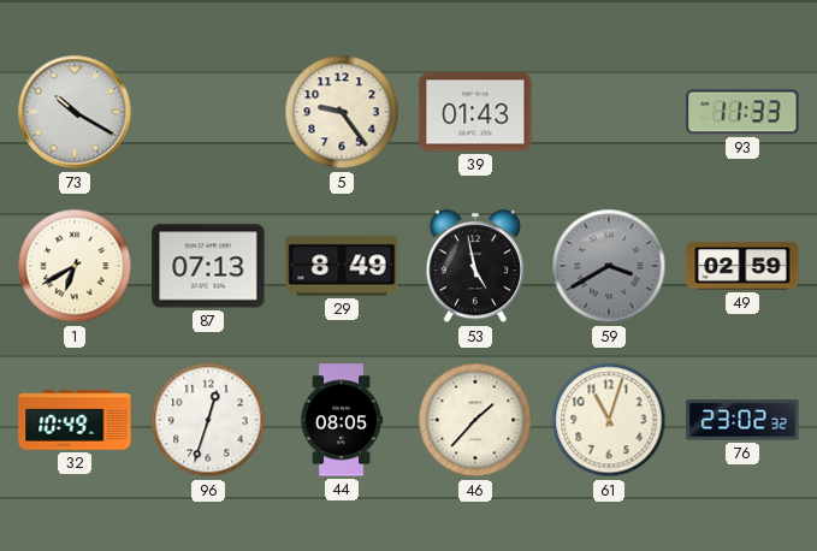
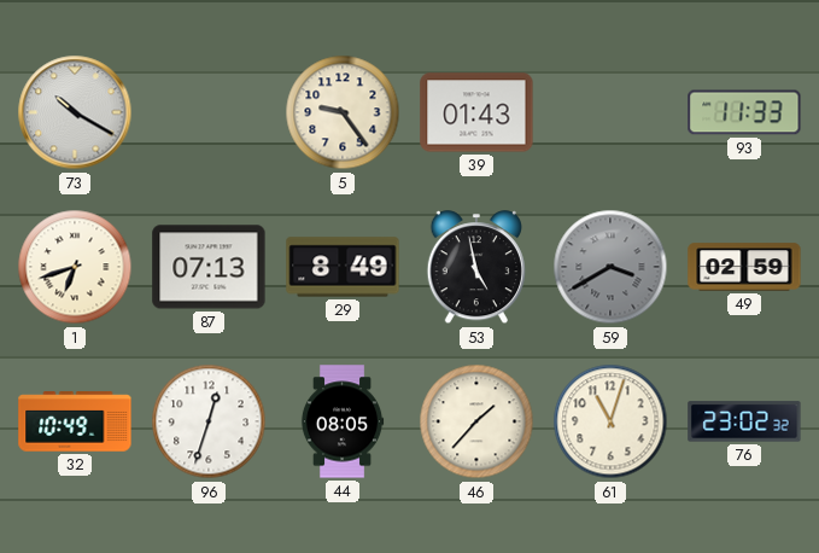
1: 6:40 -> 6:42
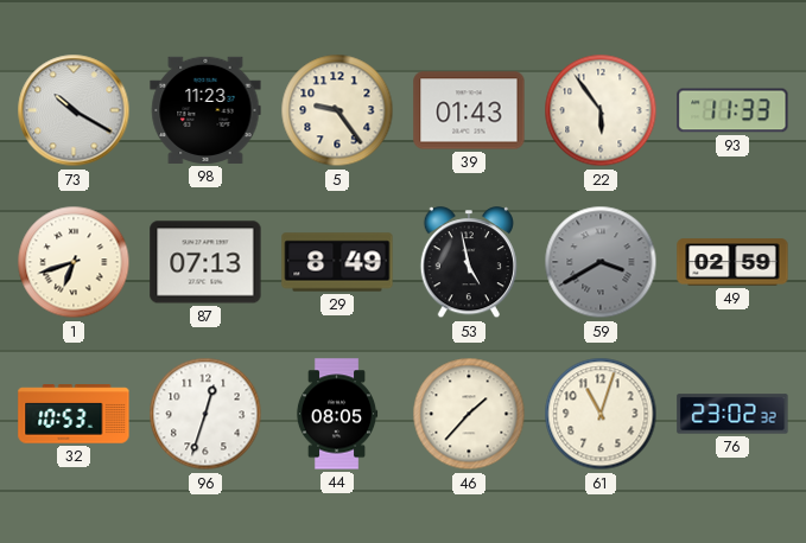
98: none -> 11:23
22: none -> 5:54
32: 10:49 -> 10:53
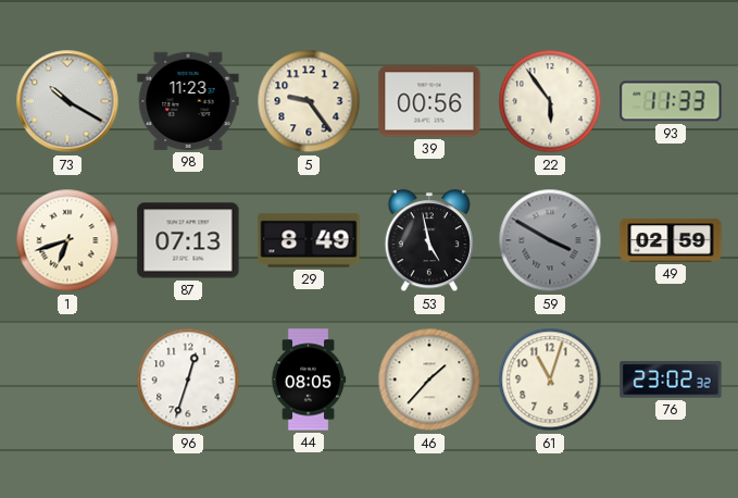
39: 01:43 -> 00:56
59: 3:40 -> 3:50
32: 10:53 -> none
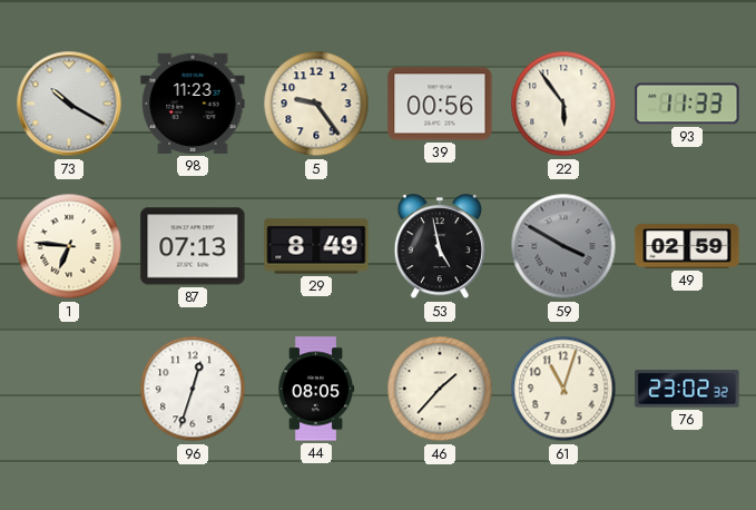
1: 6:42 -> 6:46
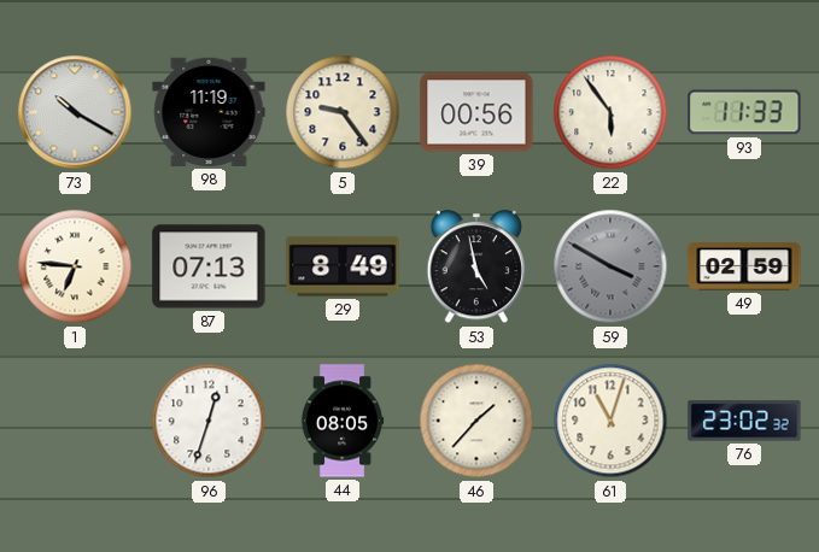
98: 11:23 -> 11:19
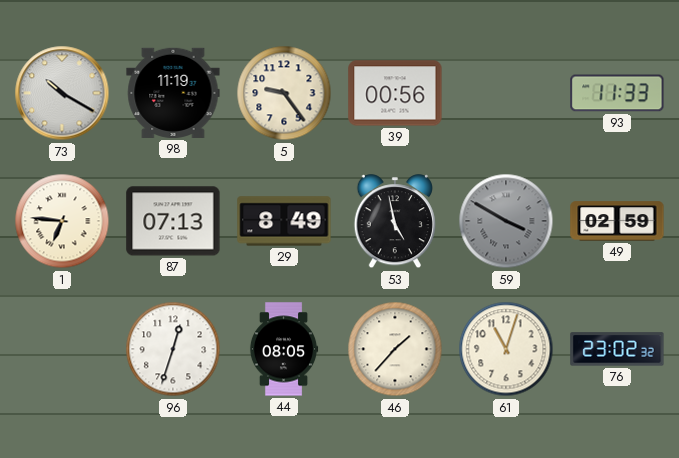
22: 5:54 -> none
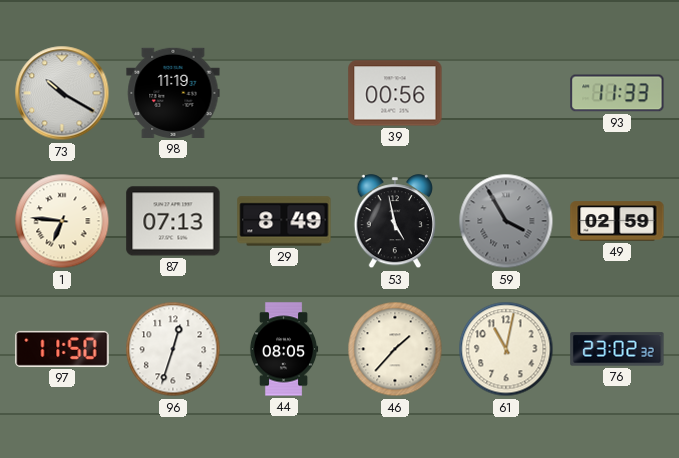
5: 9:24 -> none
59: 3:50 -> 3:55
97: none -> 11:50
61: 11:03 -> 11:02
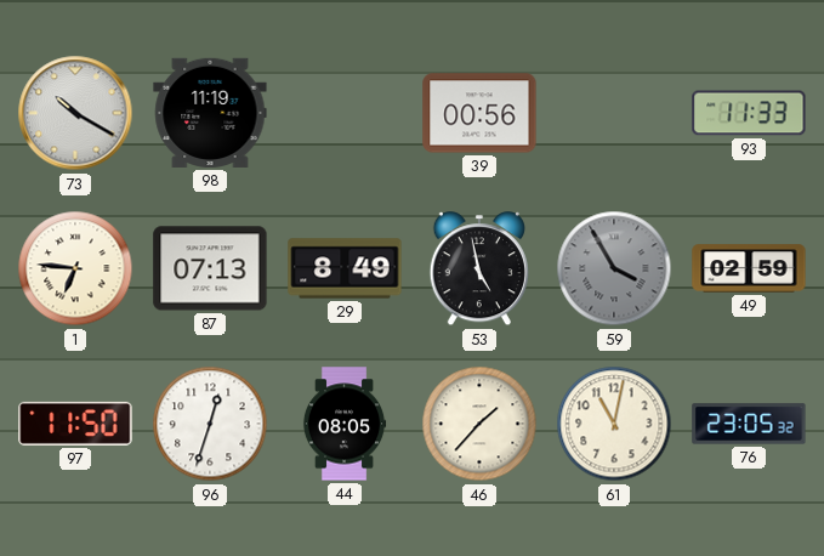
76: 23:02 -> 23:05
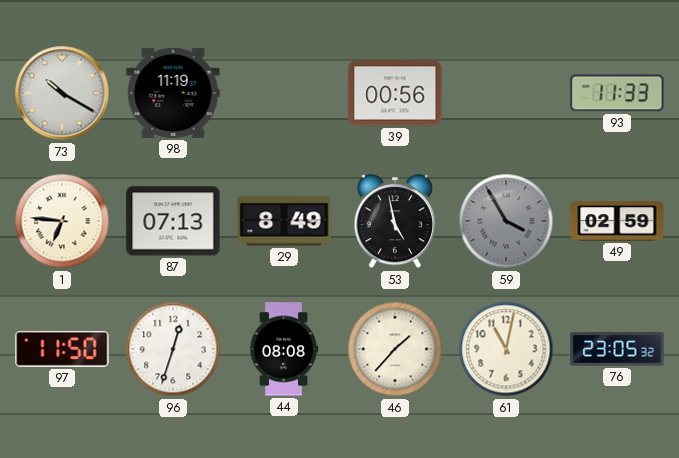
44: 08:05 -> 08:08
